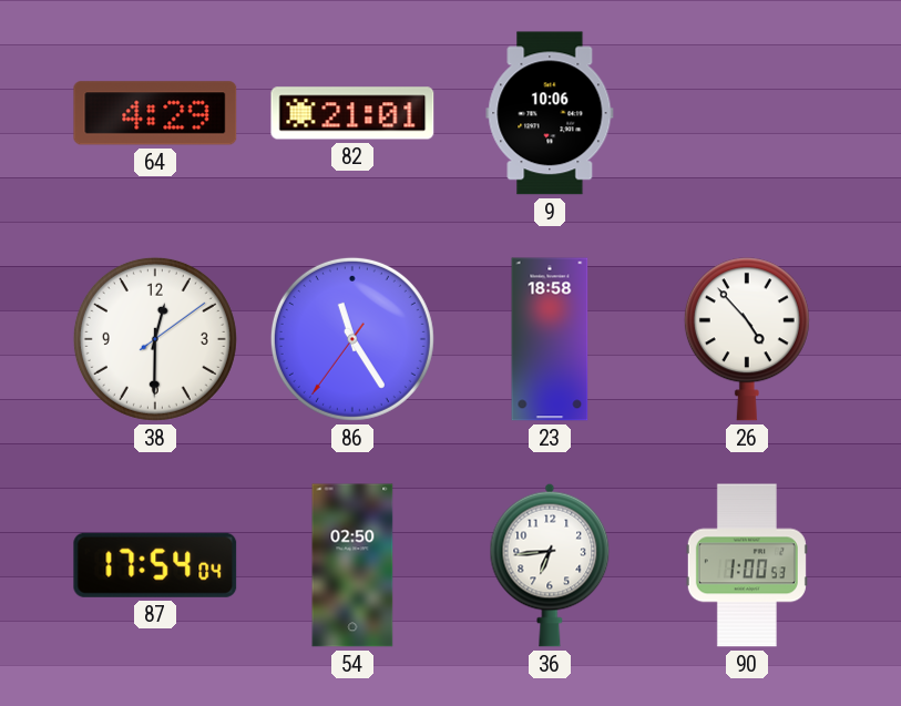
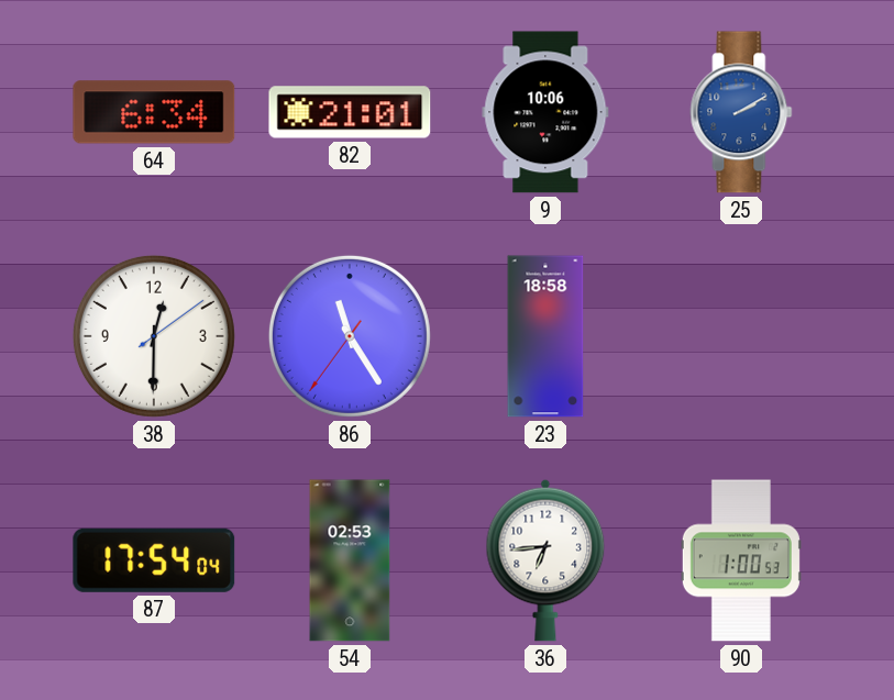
64: 4:29 -> 6:34
25: none -> 2:10
26: 4:53 -> none
54: 02:50 -> 02:53
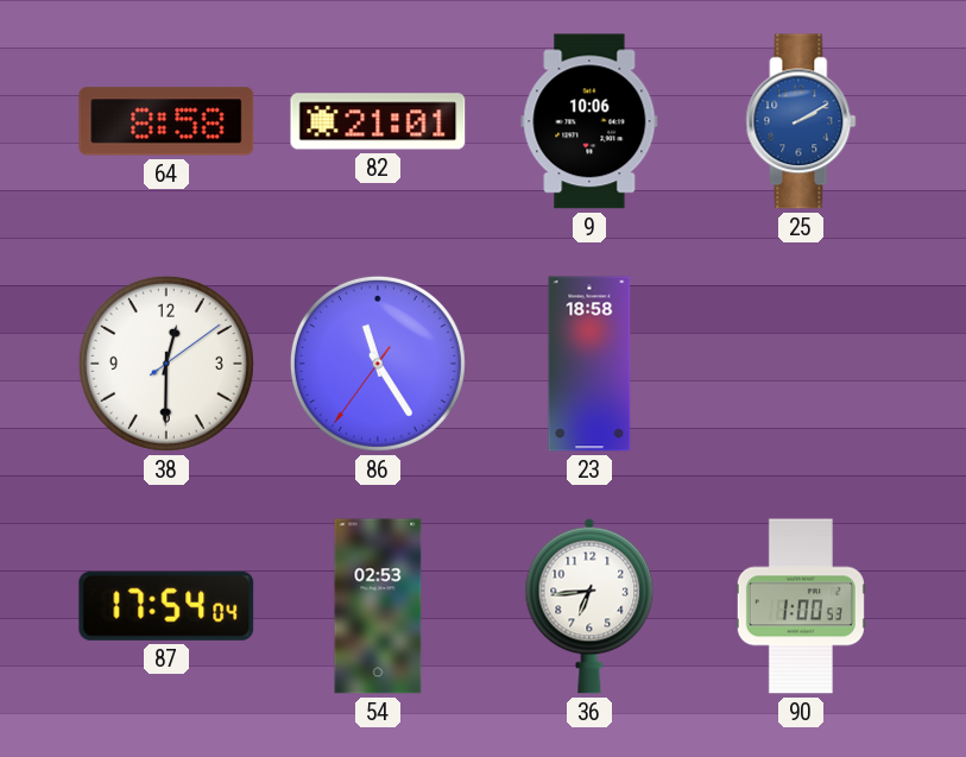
64: 6:34 -> 8:58
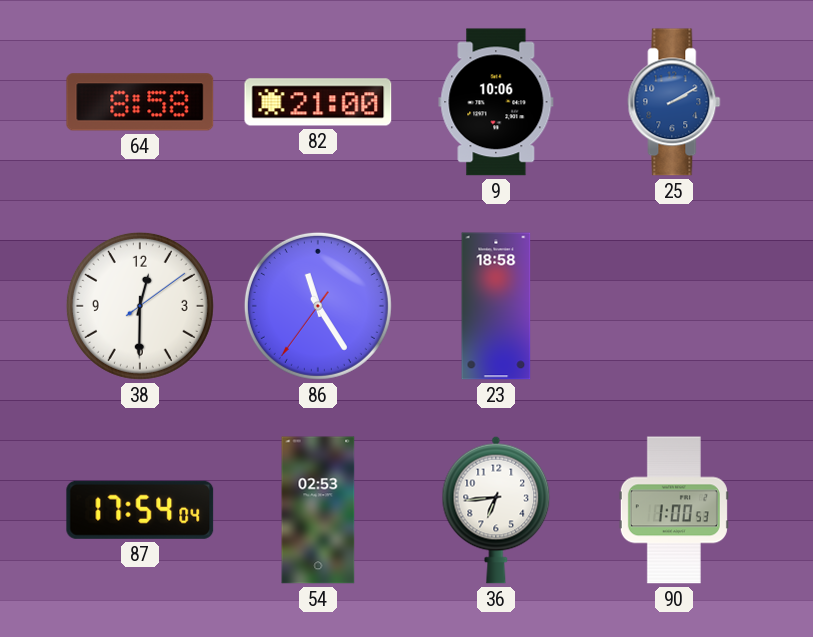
82: 21:01 -> 21:00
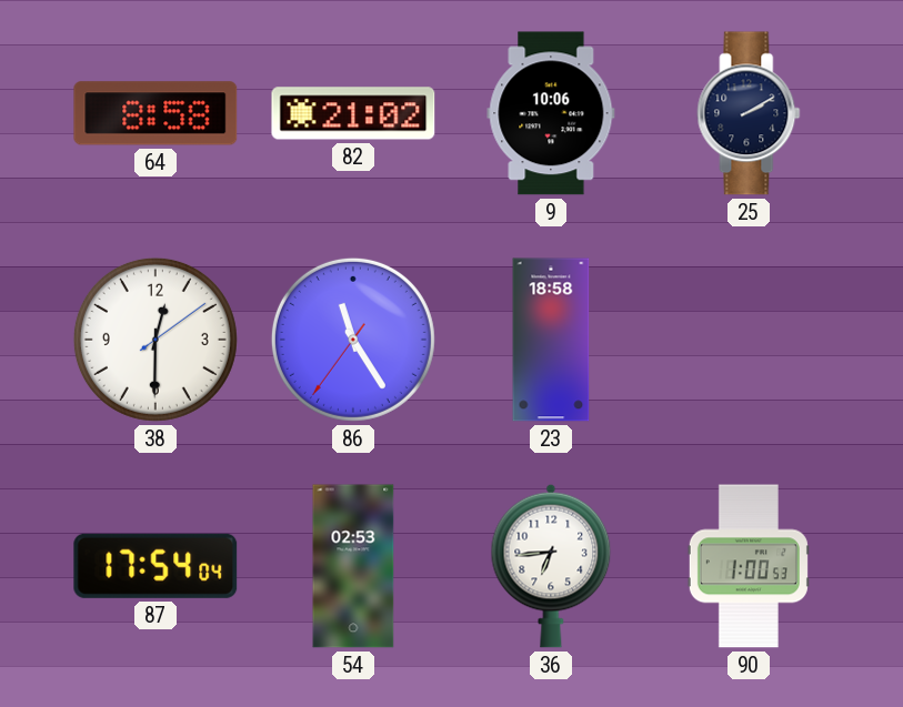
82: 21:00 -> 21:02
25 dial: blue -> navy
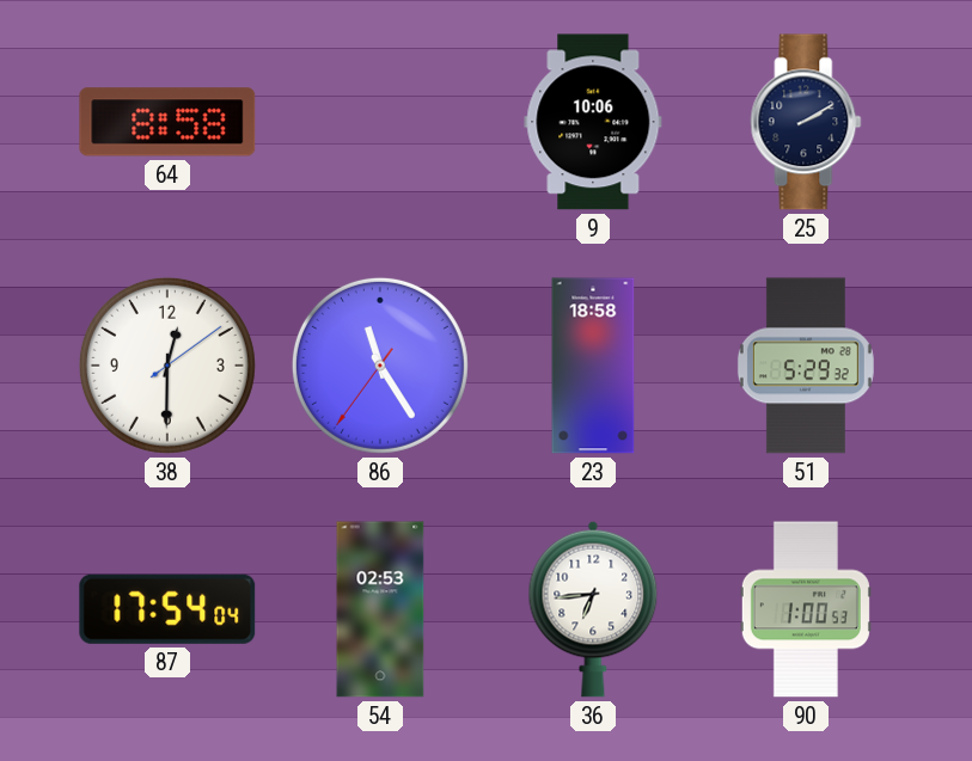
82: 21:02 -> none
51: none -> 5:29
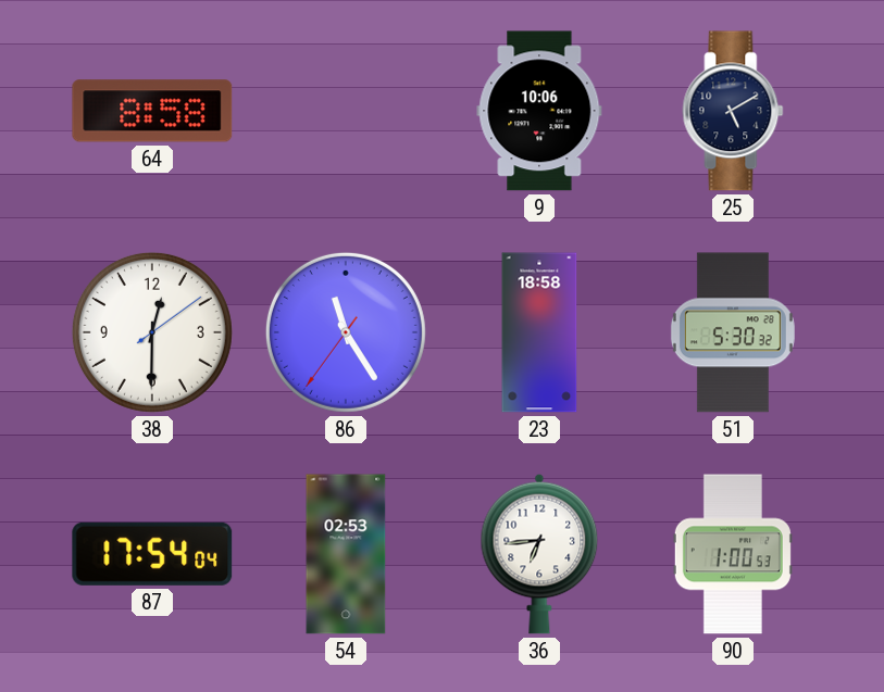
25: 2:10 -> 5:10
51: 5:29 -> 5:30
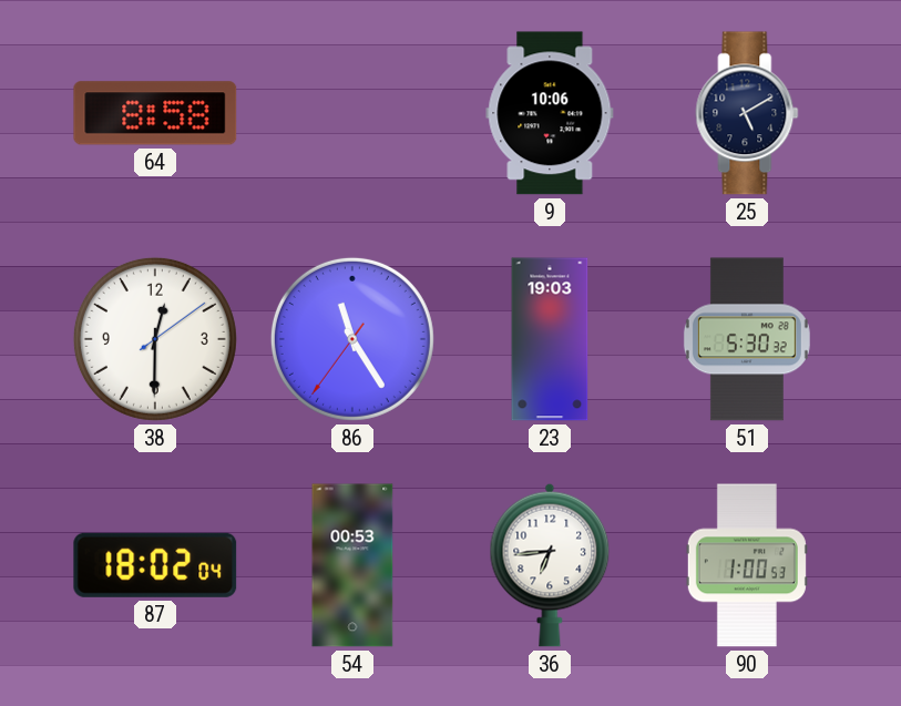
23: 18:58 -> 19:03
87: 17:54 -> 18:02
54: 02:53 -> 00:53
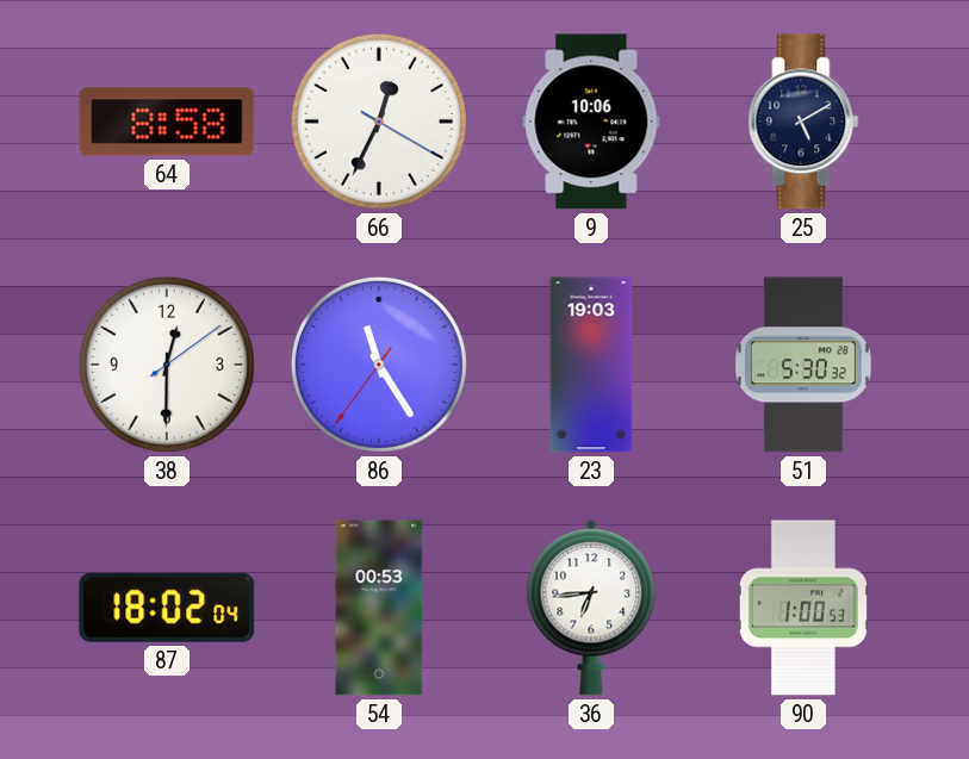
66: none -> 12:34
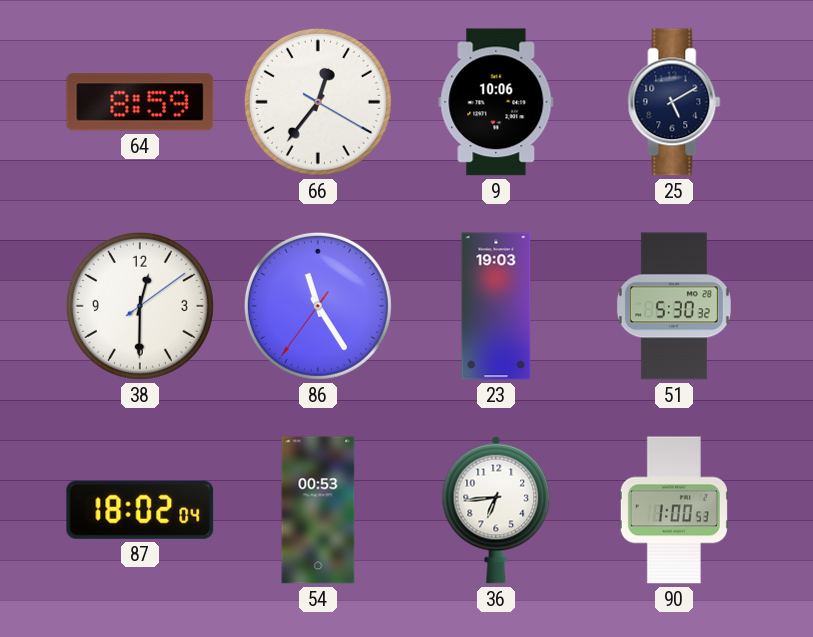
64: 8:58 -> 8:59
66: 12:34 -> 12:36
